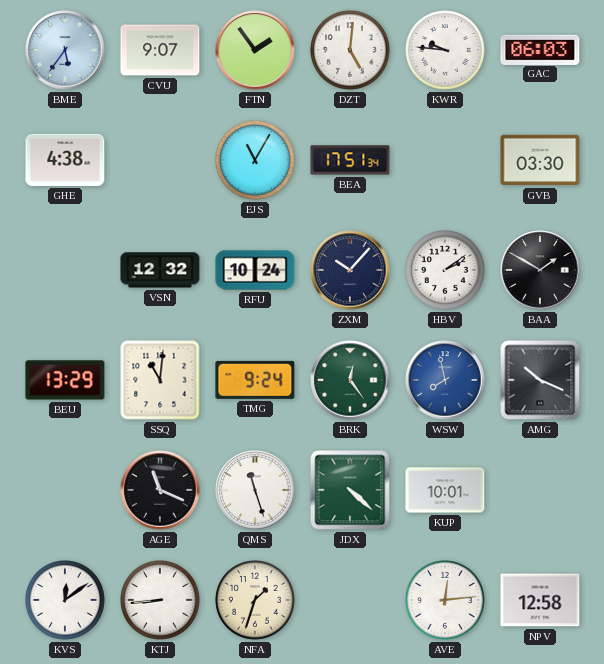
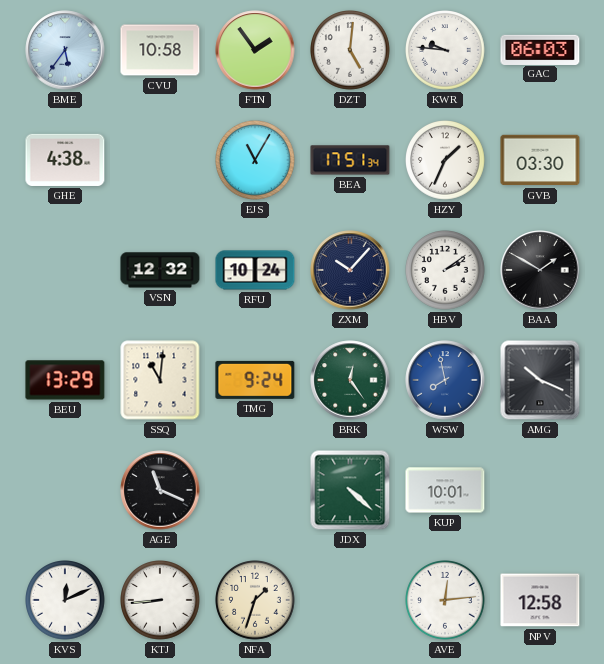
CVU: 9:07 -> 10:58
HZY: none -> 1:34
QMS: 11:27 -> none
KVS: 12:09 -> 12:11
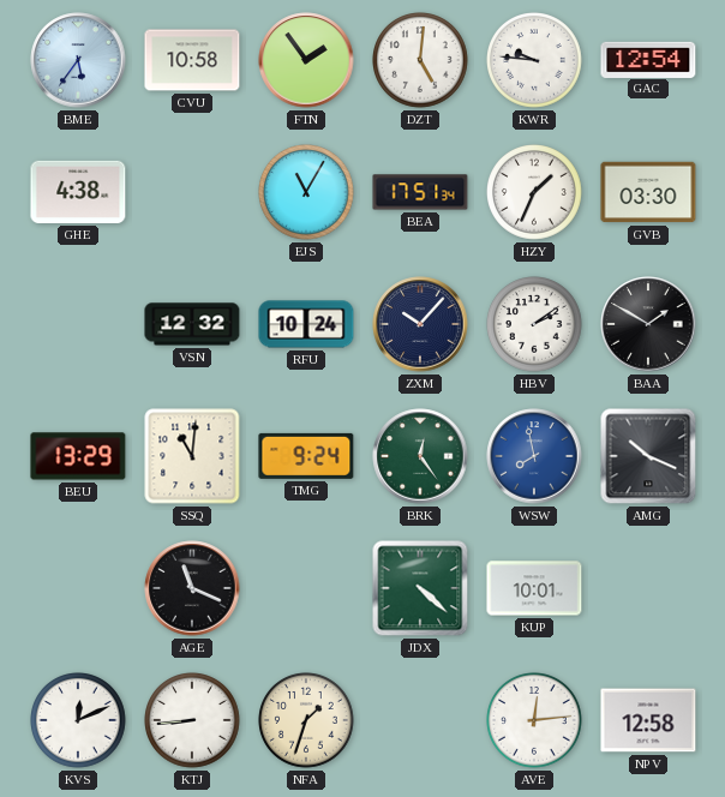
GAC: 06:03 -> 12:54
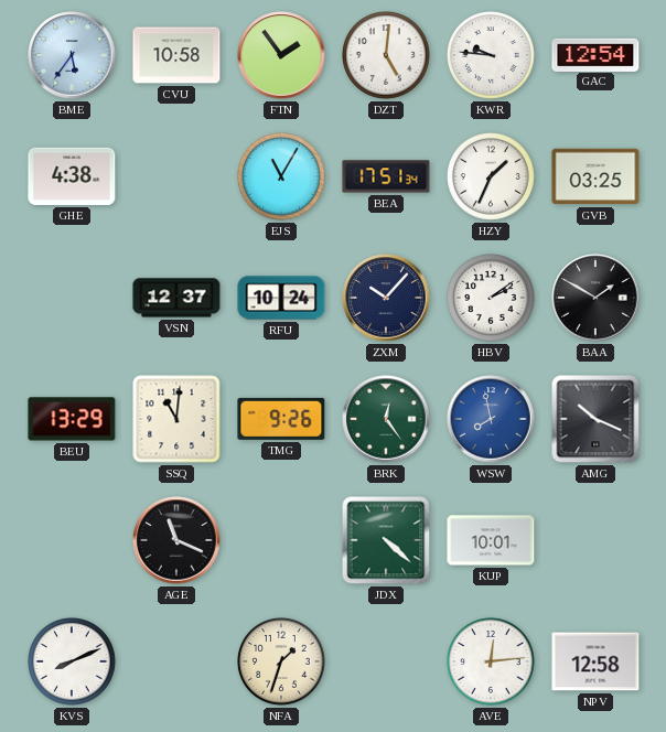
GVB: 03:30 -> 03:25
VSN: 12:32 -> 12:37
TMG: 9:24 -> 9:26
KVS: 12:11 -> 8:11
KTJ: 8:44 -> none
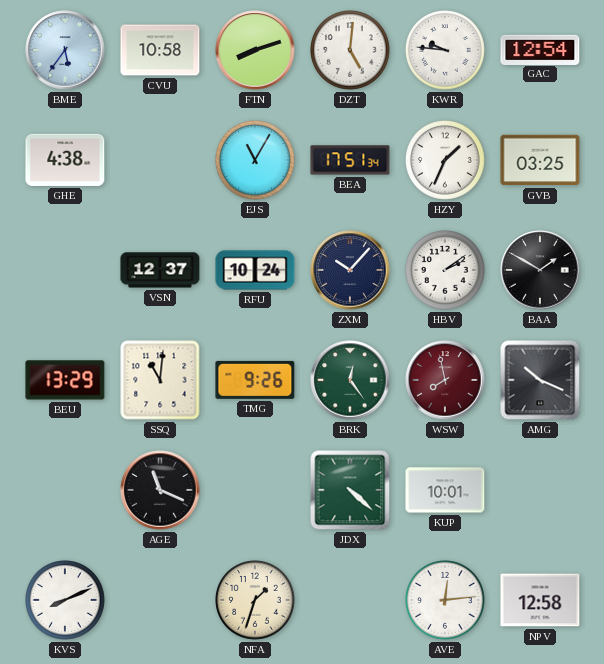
FTN: 1:54 -> 8:12
WSW dial: blue -> burgundy
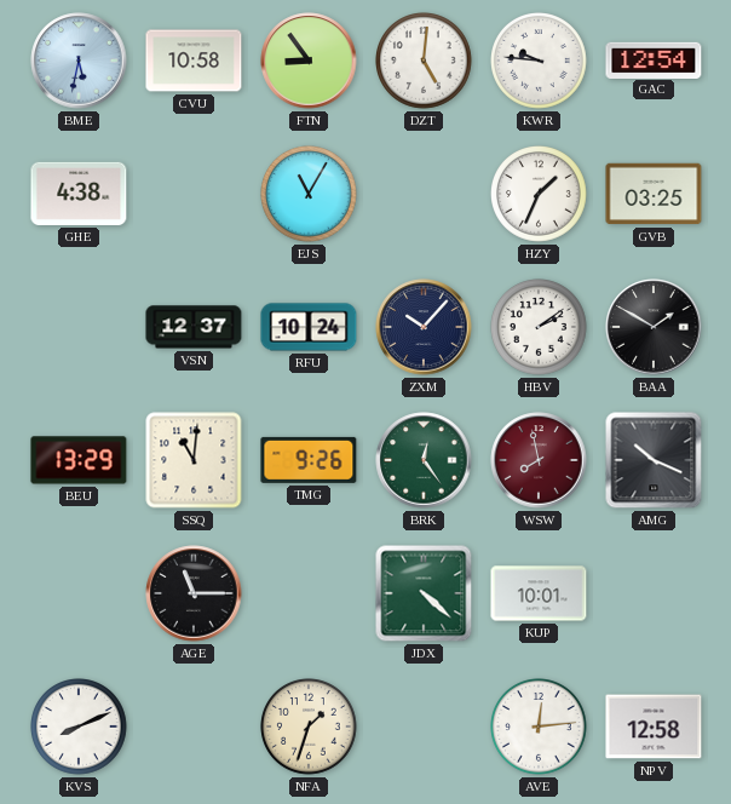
BME: 5:36 -> 5:32
FTN: 8:12 -> 8:54
BEA: 17:51 -> none
AGE: 11:19 -> 11:15
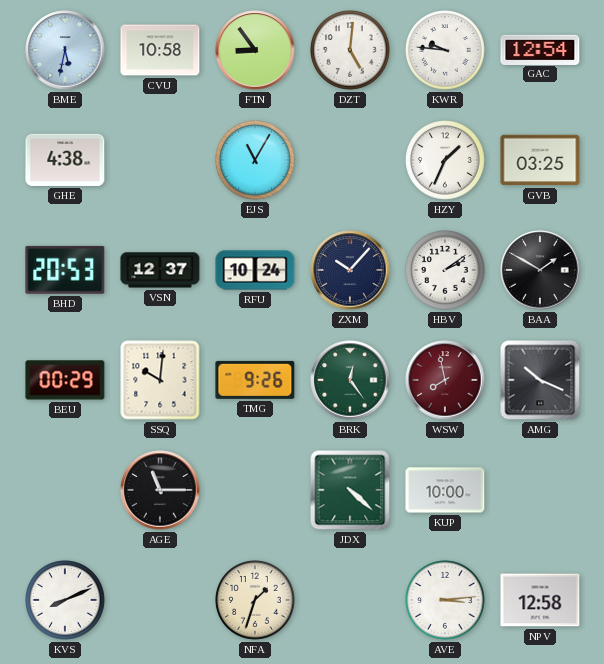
BHD: none -> 20:53
BEU: 13:29 -> 00:29
SSQ: 11:01 -> 10:01
KUP: 10:01 -> 10:00
AVE: 12:14 -> 3:14
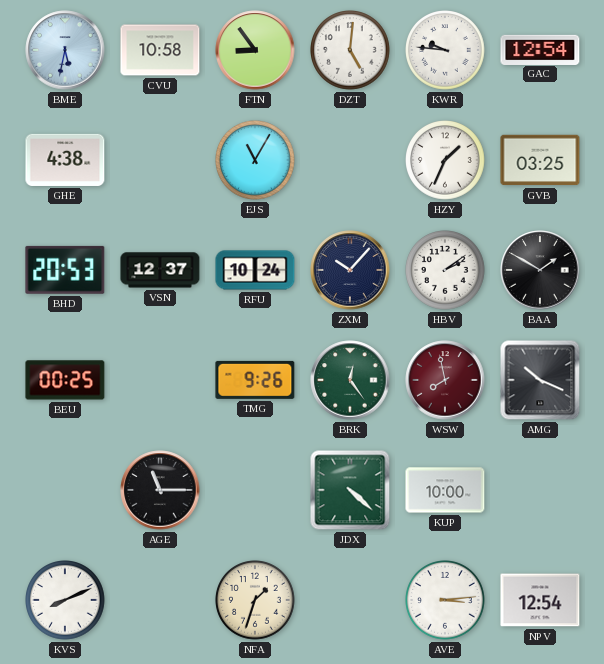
BEU: 00:29 -> 00:25
SSQ: 10:01 -> none
NPV: 12:58 -> 12:54
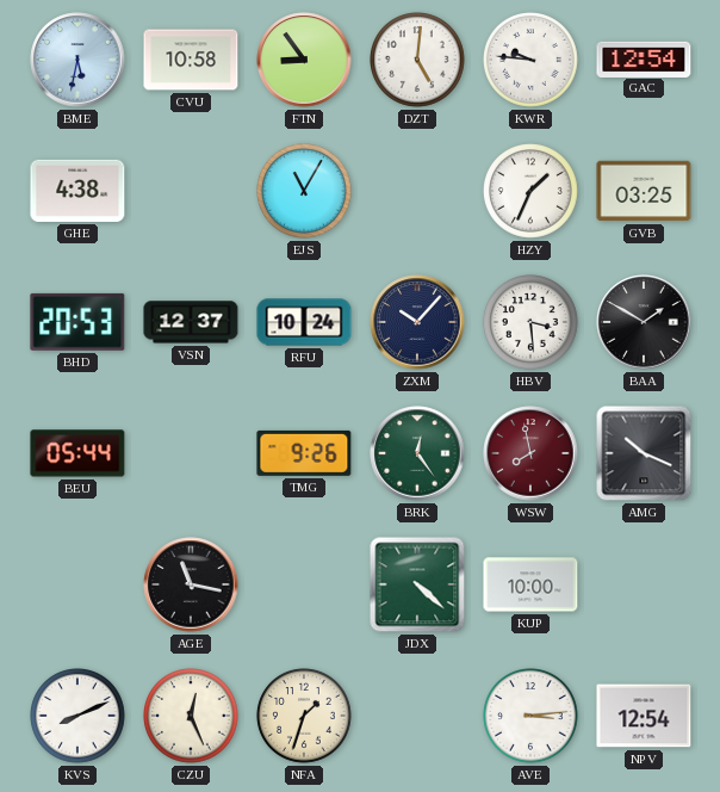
HBV: 2:09 -> 3:29
BEU: 00:25 -> 05:44
AGE: 11:15 -> 11:17
CZU: none -> 12:26
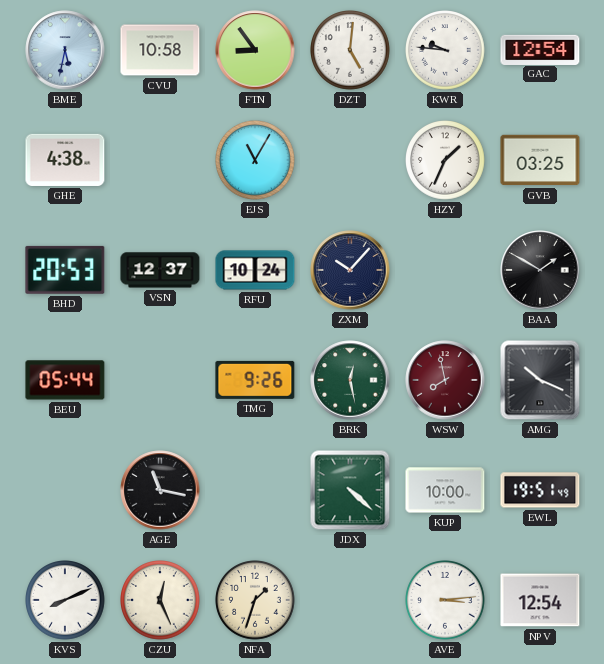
HBV: 3:29 -> none
BRK: 12:24 -> 12:28
EWL: none -> 19:51
